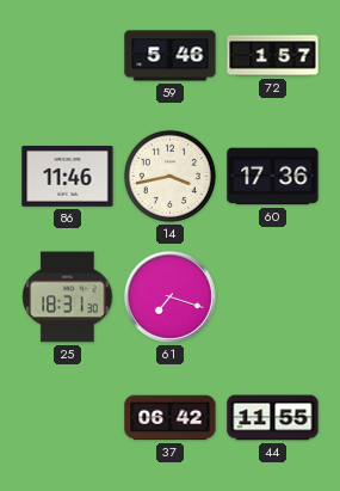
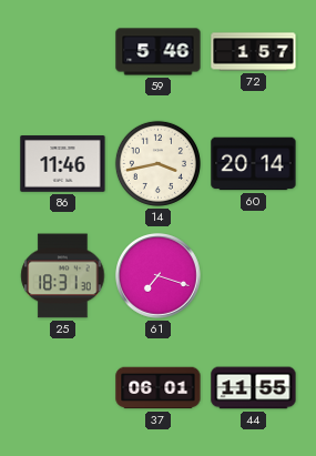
60: 17:36 -> 20:14
37: 06:42 -> 06:01
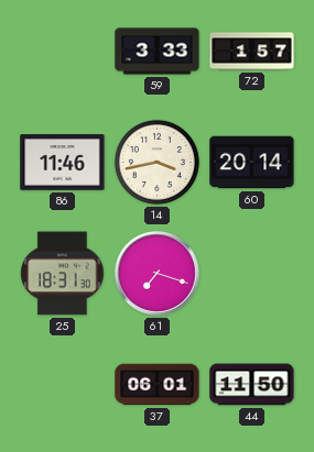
59: 5:46 -> 3:33
44: 11:55 -> 11:50
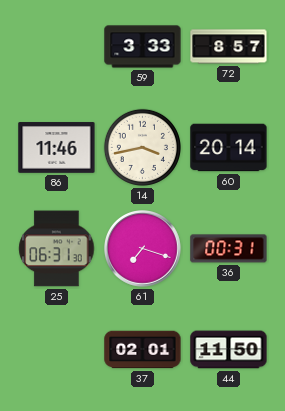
72: 1:57 -> 8:57
25: 18:31 -> 06:31
36: none -> 00:31
37: 06:01 -> 02:01
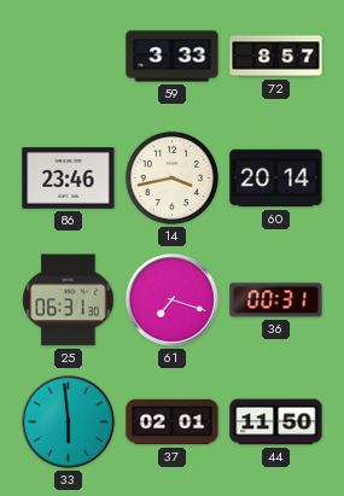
86: 11:46 -> 23:46
33: none -> 5:59
